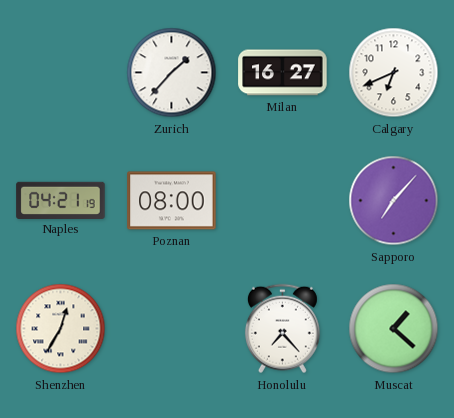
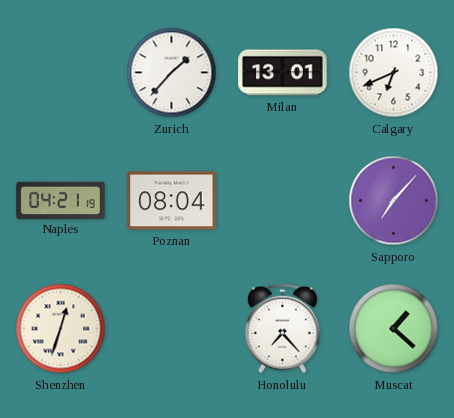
Milan: 16:27 -> 13:01
Poznan: 08:00 -> 08:04
Shenzhen: 12:35 -> 12:33
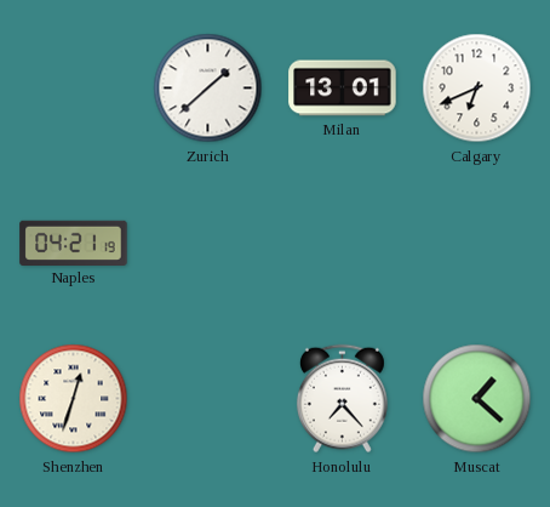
Zurich: 1:37 -> 1:38
Poznan: 08:04 -> none
Sapporo: 7:07 -> none
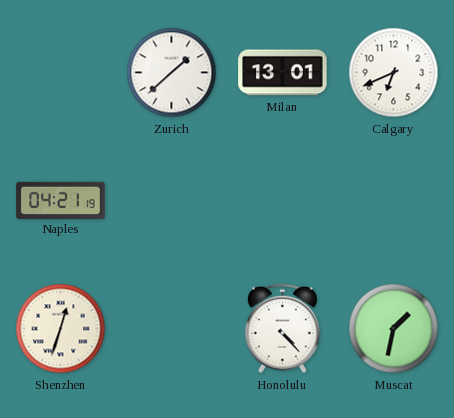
Honolulu: 7:23 -> 4:23
Muscat: 1:22 -> 1:32
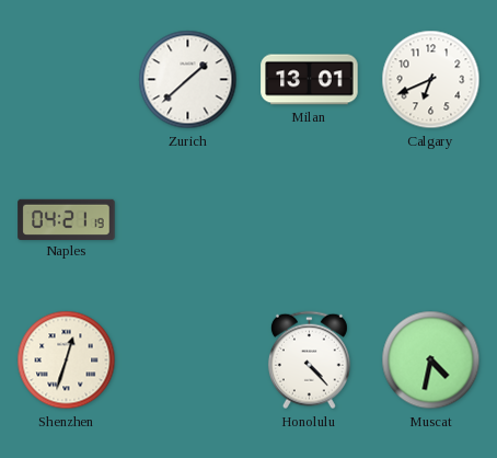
Muscat: 1:32 -> 4:32
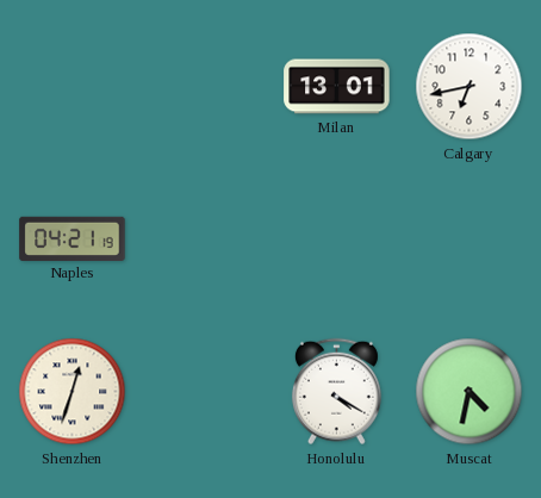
Zurich: 1:38 -> none
Calgary: 6:41 -> 6:43
Honolulu: 4:23 -> 4:20
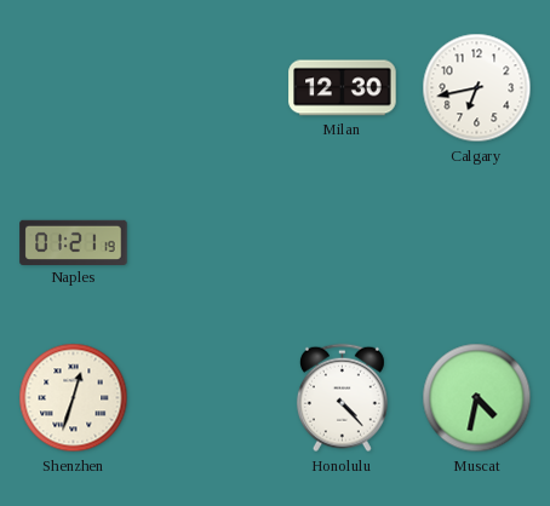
Milan: 13:01 -> 12:30
Naples: 04:21 -> 01:21
Honolulu: 4:20 -> 4:23
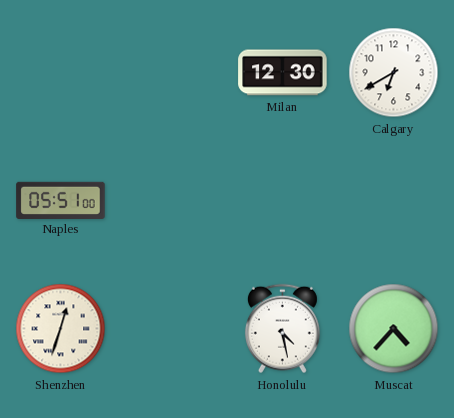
Calgary: 6:43 -> 6:40
Naples: 01:21 -> 05:51
Honolulu: 4:23 -> 4:28
Muscat: 4:32 -> 4:37
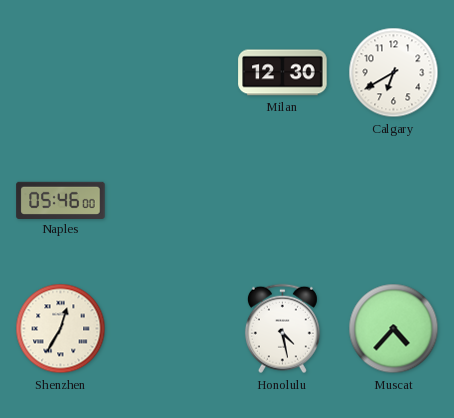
Naples: 05:51 -> 05:46
Shenzhen: 12:33 -> 12:35
